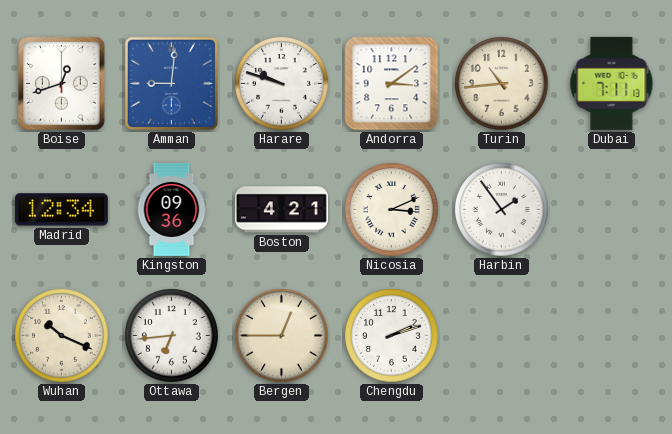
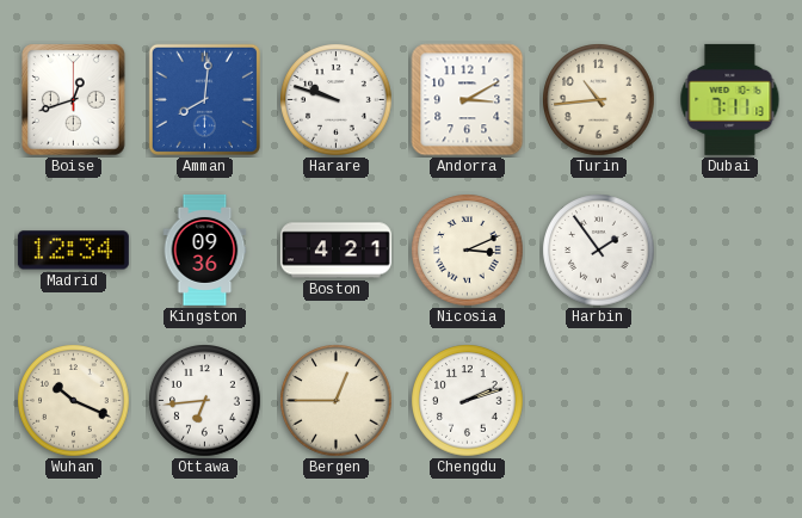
Amman: 9:01 -> 8:01
Andorra: 3:09 -> 3:10
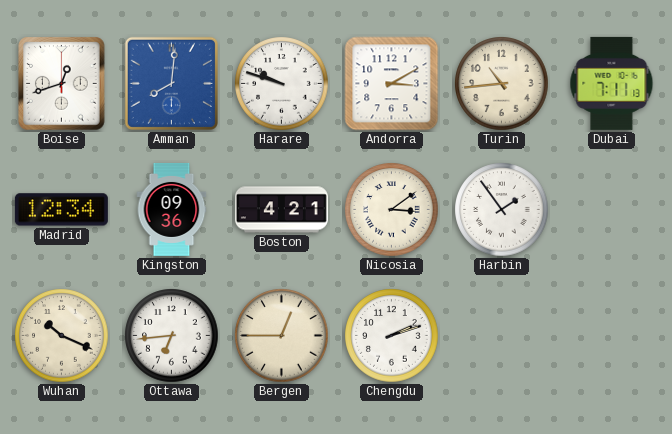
Nicosia: 3:11 -> 3:09
